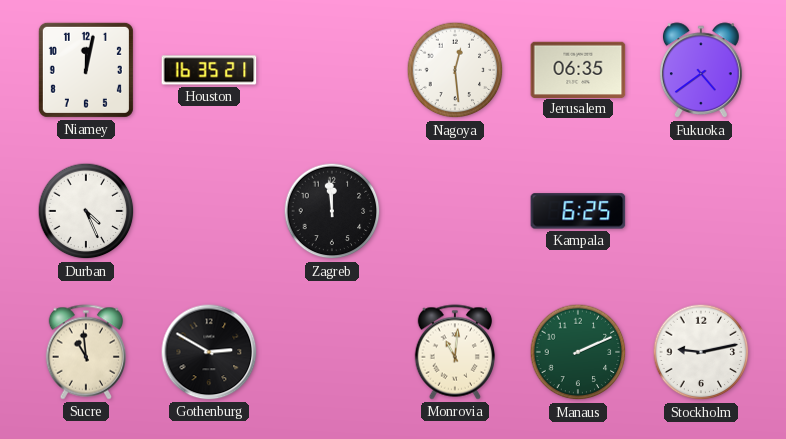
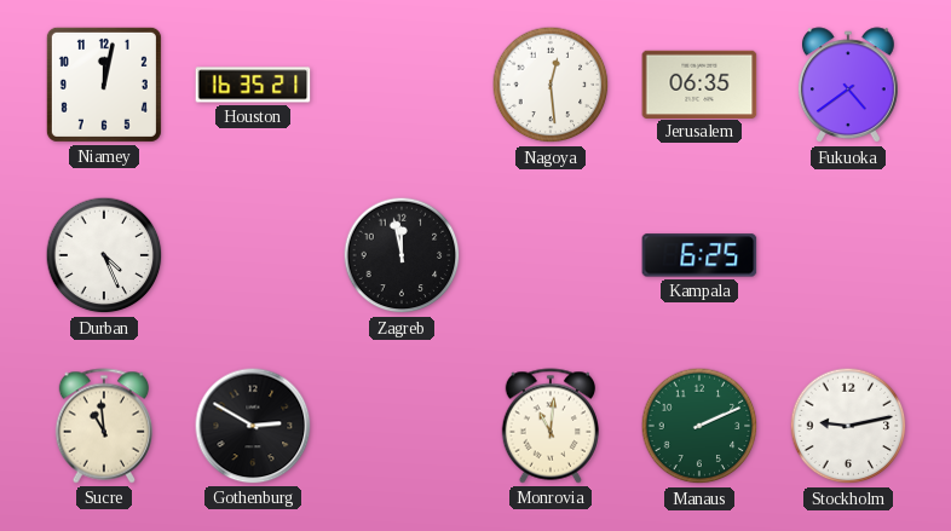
Zagreb: 11:59 -> 11:58
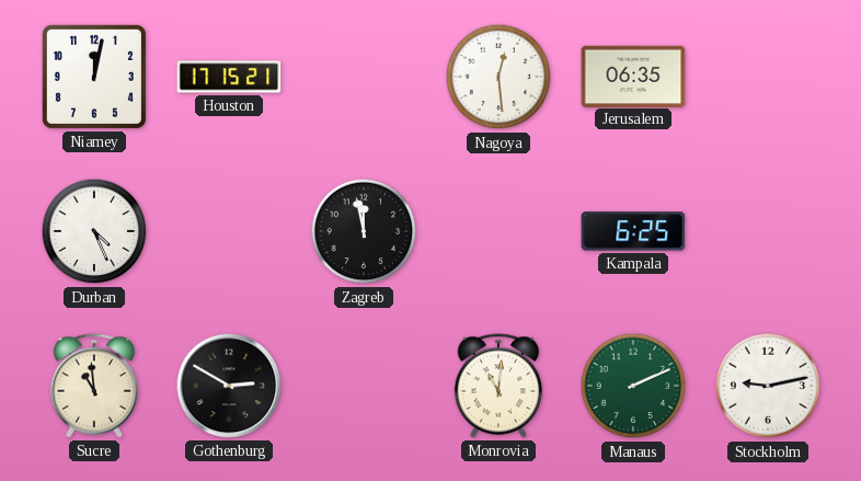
Houston: 16:35 -> 17:15
Fukuoka: 4:39 -> none
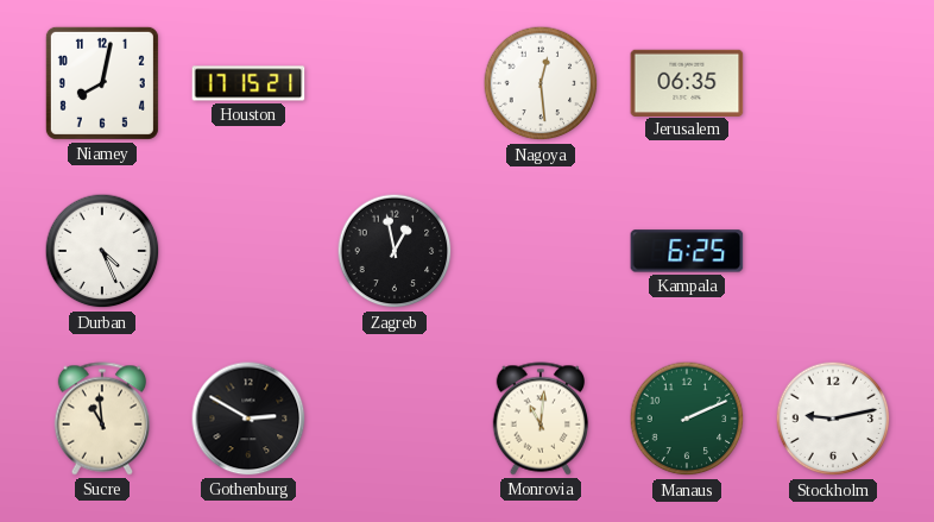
Niamey: 12:02 -> 8:02
Zagreb: 11:58 -> 12:58
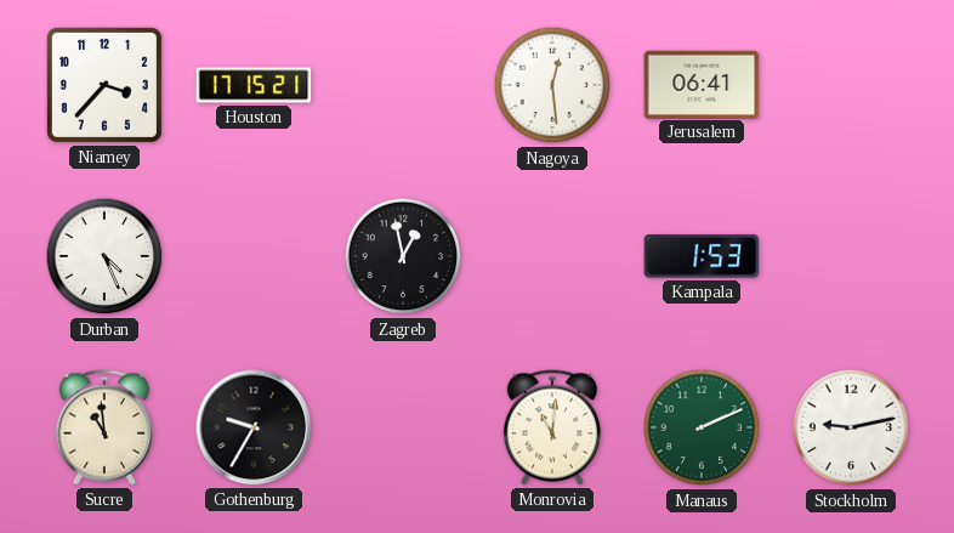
Niamey: 8:02 -> 3:37
Jerusalem: 06:35 -> 06:41
Kampala: 6:25 -> 1:53
Gothenburg: 2:50 -> 9:35
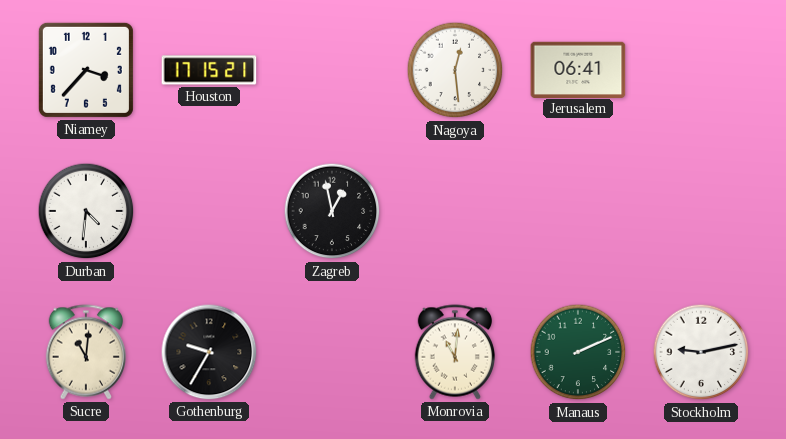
Durban: 4:26 -> 4:31
Kampala: 1:53 -> none
Sucre: 10:59 -> 11:01
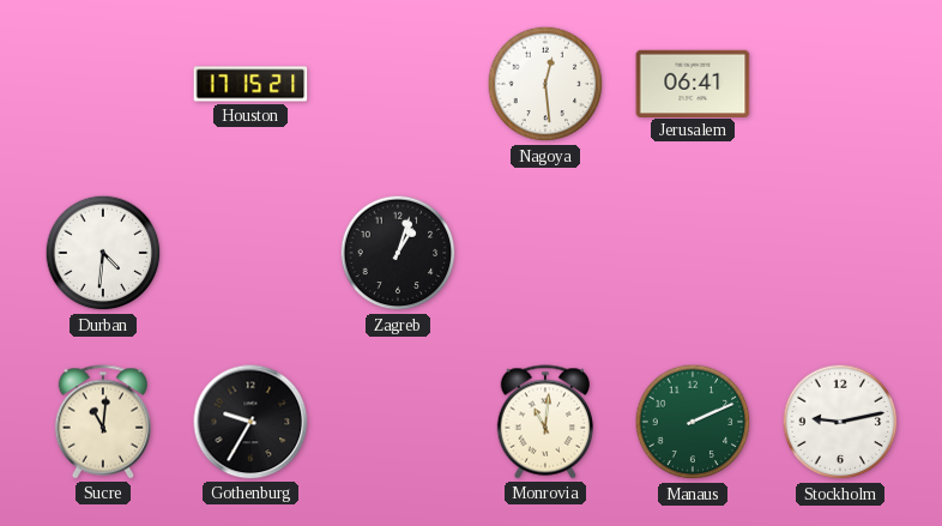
Niamey: 3:37 -> none
Zagreb: 12:58 -> 1:03
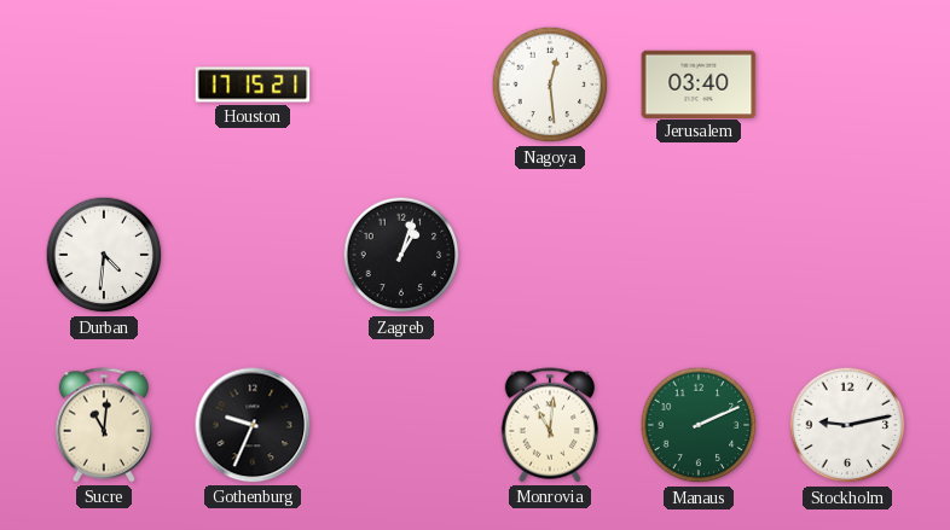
Jerusalem: 06:41 -> 03:40
Gothenburg: 9:35 -> 9:34
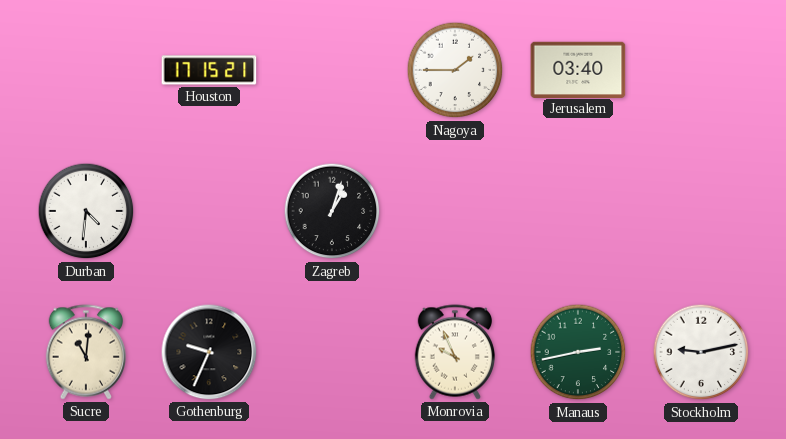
Nagoya: 12:29 -> 1:45
Monrovia: 11:01 -> 9:56
Manaus: 2:11 -> 2:43
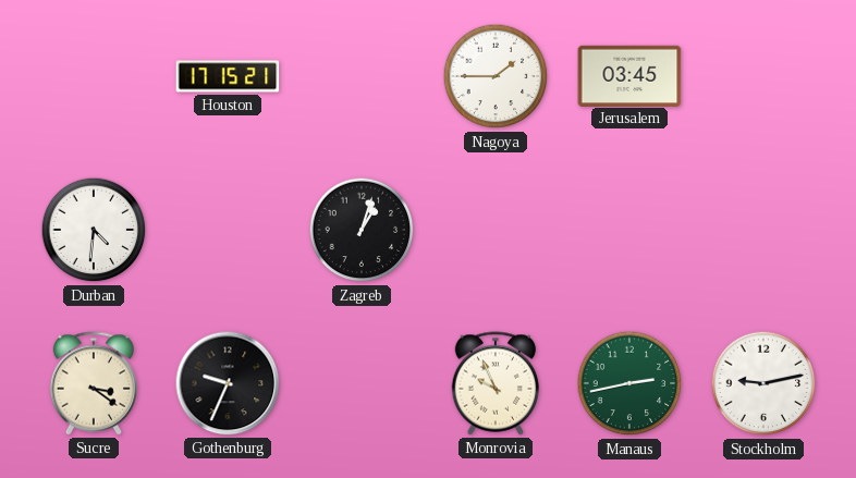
Jerusalem: 03:40 -> 03:45
Sucre: 11:01 -> 3:21
